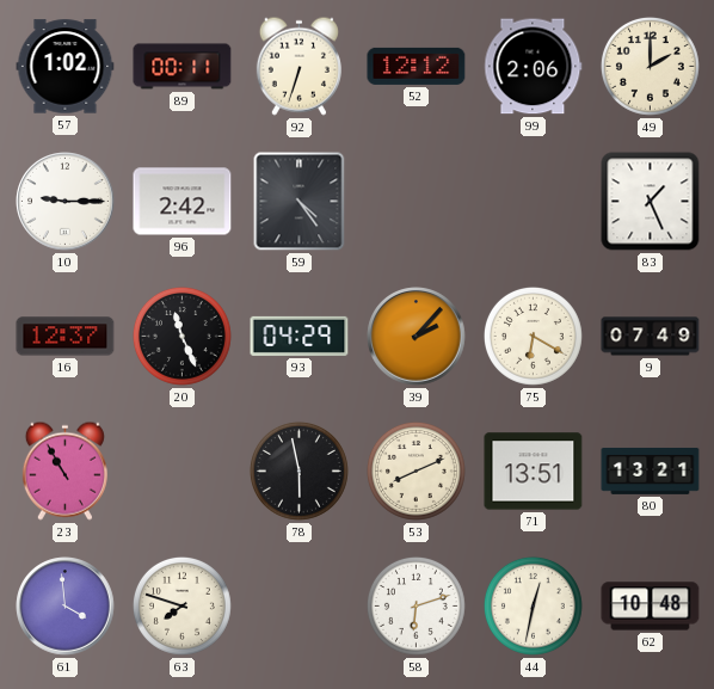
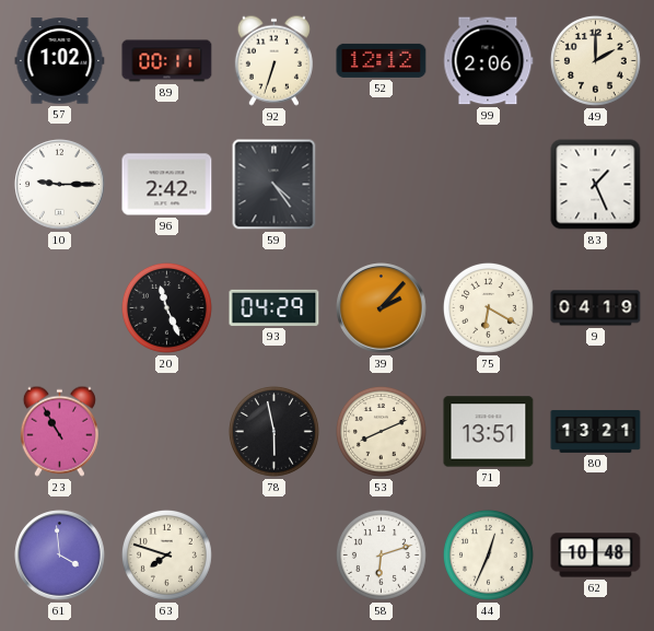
16: 12:37 -> none
9: 07:49 -> 04:19
44: 12:32 -> 12:34
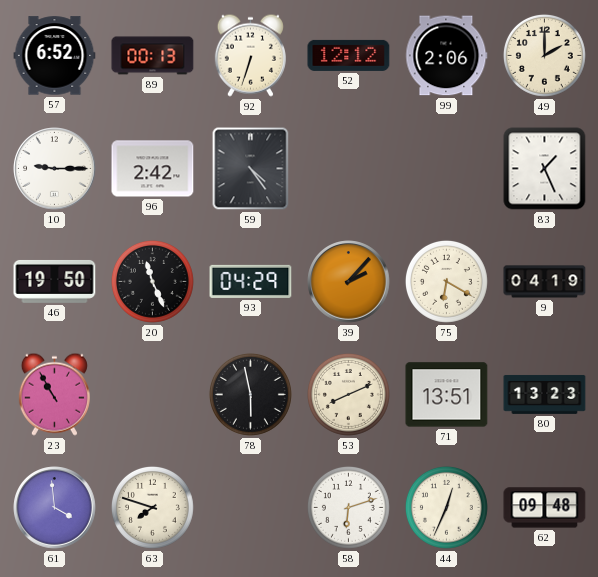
57: 1:02 -> 6:52
89: 00:11 -> 00:13
46: none -> 19:50
80: 13:21 -> 13:23
62: 10:48 -> 09:48
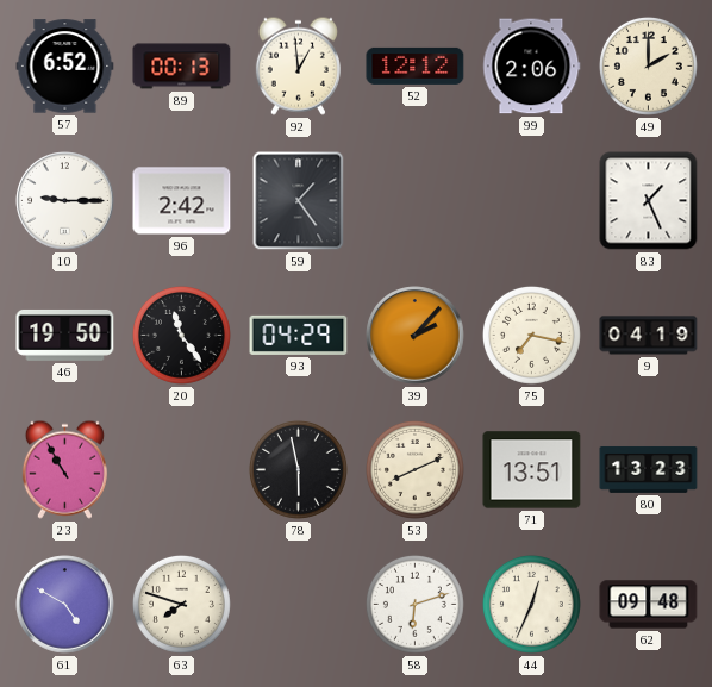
92: 6:33 -> 12:59
59: 4:24 -> 1:24
20: 11:26 -> 11:24
75: 6:20 -> 7:17
61: 3:59 -> 4:50
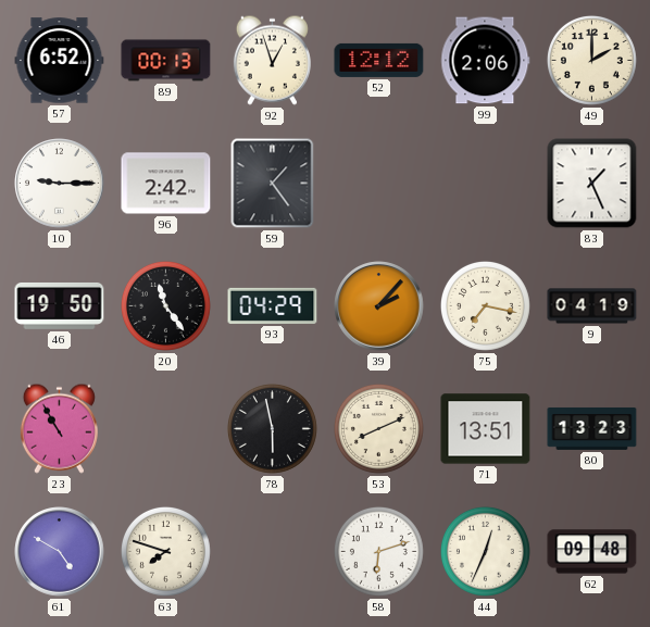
92: 12:59 -> 12:57
